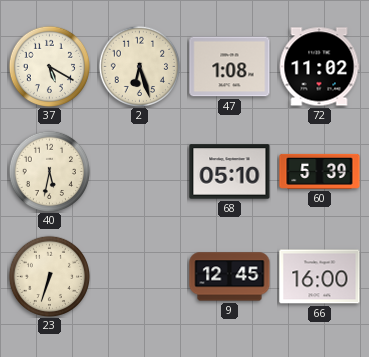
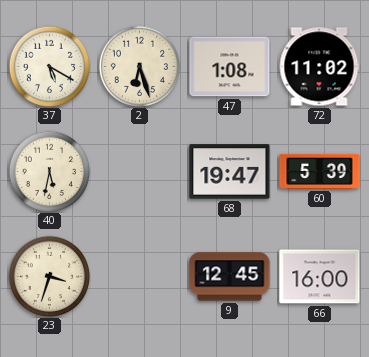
68: 05:10 -> 19:47
23: 6:33 -> 3:33
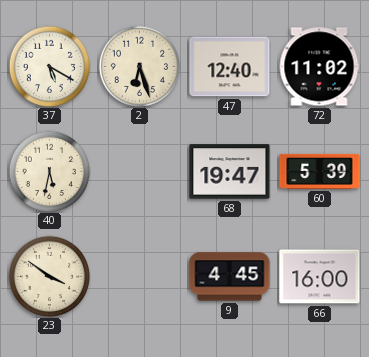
47: 1:08 -> 12:40
23: 3:33 -> 3:51
9: 12:45 -> 4:45
